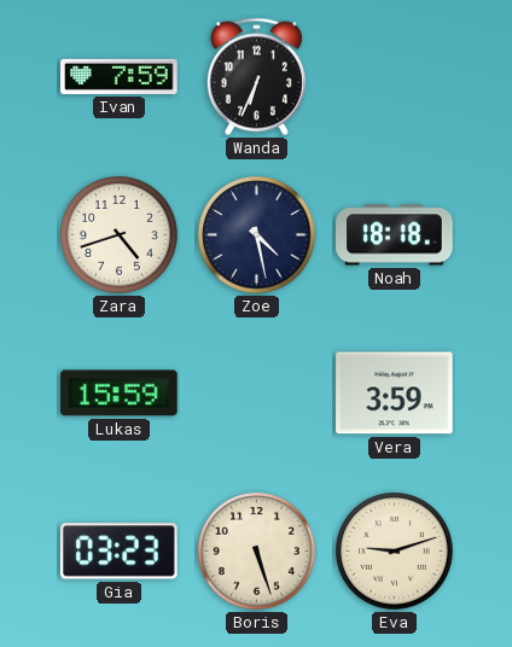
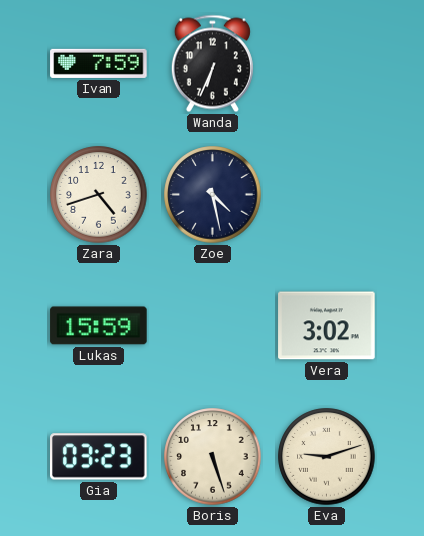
Noah: 18:18 -> none
Vera: 3:59 -> 3:02
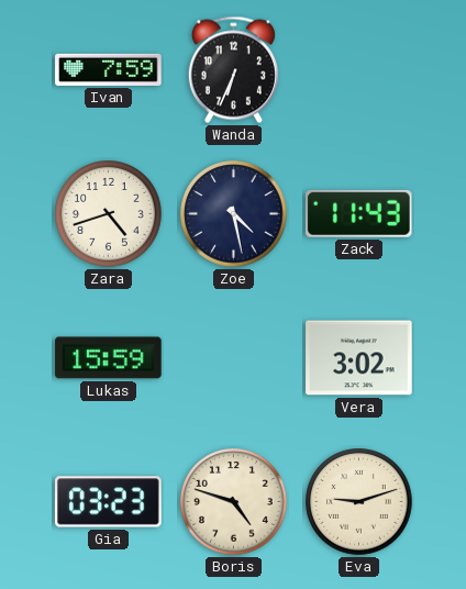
Zack: none -> 11:43
Boris: 5:27 -> 4:48
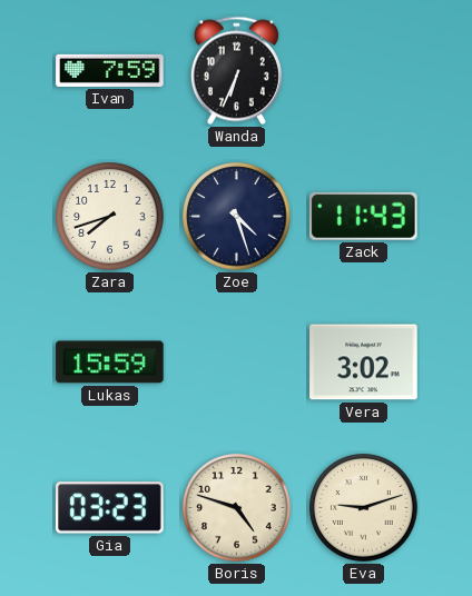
Zara: 4:42 -> 7:42
Zoe: 4:28 -> 4:27
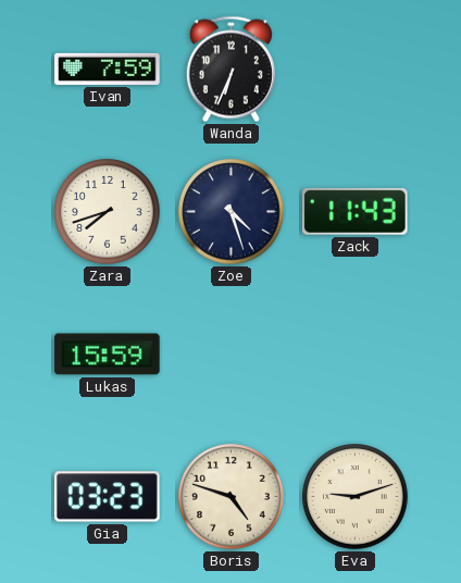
Vera: 3:02 -> none
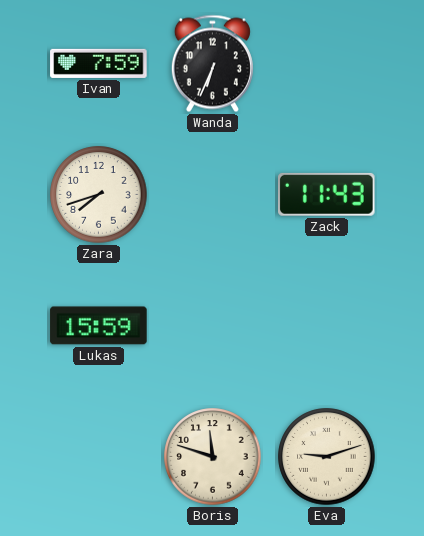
Zoe: 4:27 -> none
Gia: 03:23 -> none
Boris: 4:48 -> 11:48
